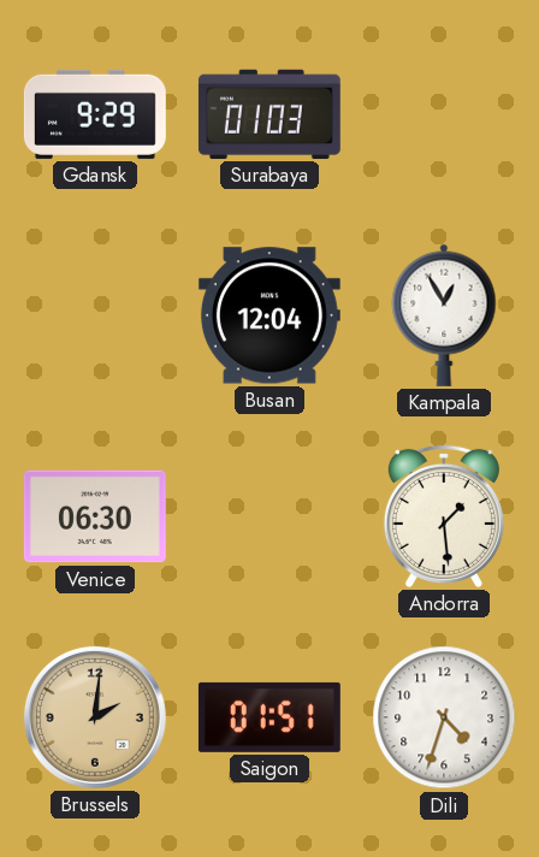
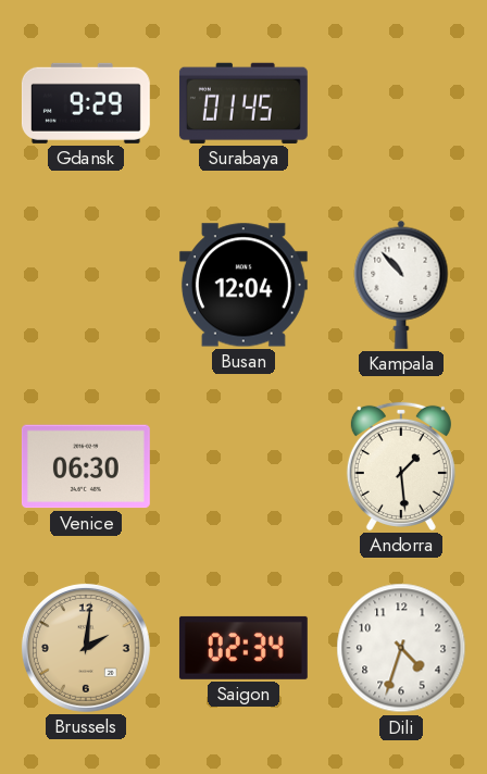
Surabaya: 01:03 -> 01:45
Kampala: 12:55 -> 10:53
Saigon: 01:51 -> 02:34
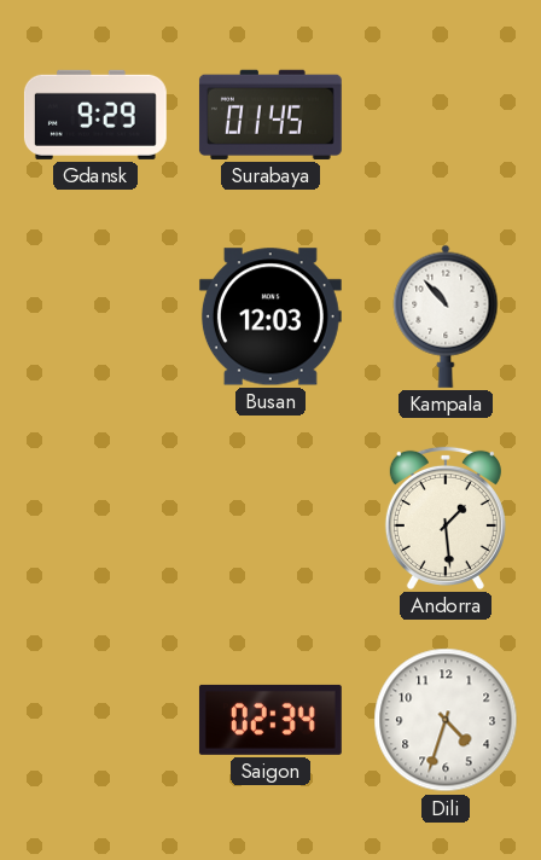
Busan: 12:04 -> 12:03
Venice: 06:30 -> none
Brussels: 2:01 -> none
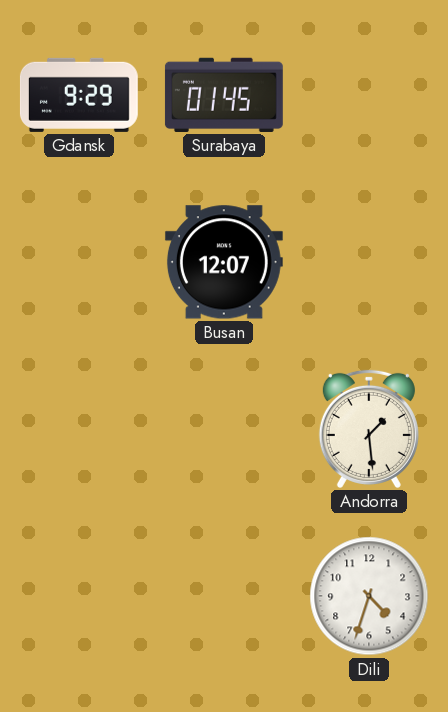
Busan: 12:03 -> 12:07
Kampala: 10:53 -> none
Saigon: 02:34 -> none
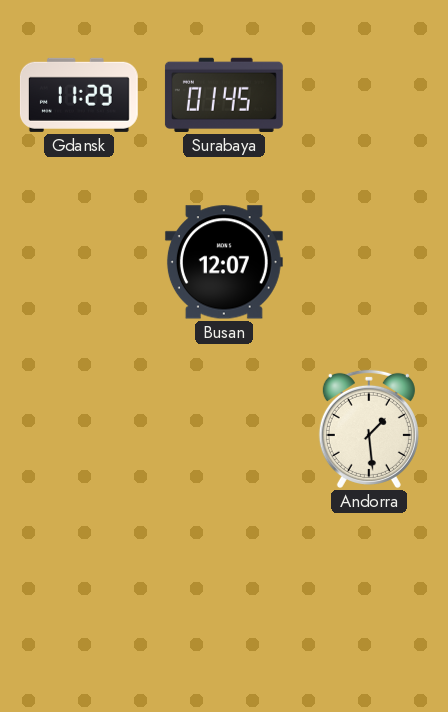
Gdansk: 9:29 -> 11:29
Dili: 4:33 -> none
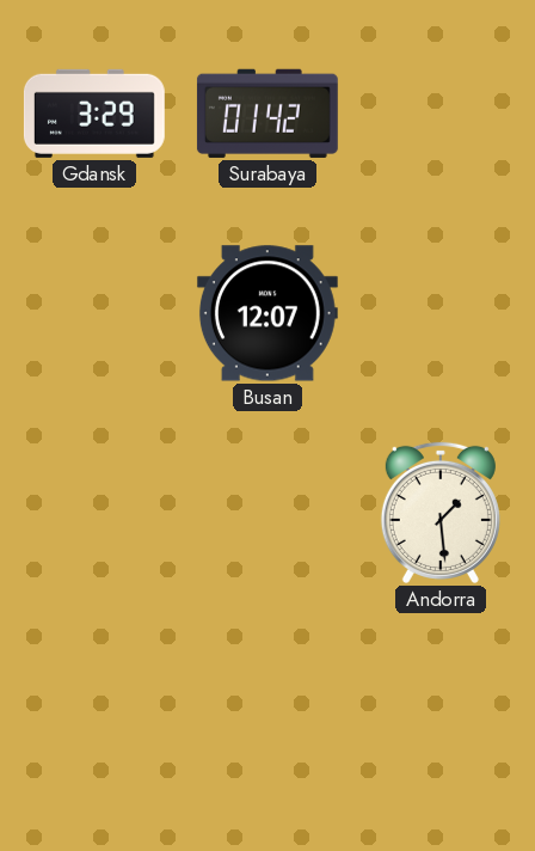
Gdansk: 11:29 -> 3:29
Surabaya: 01:45 -> 01:42
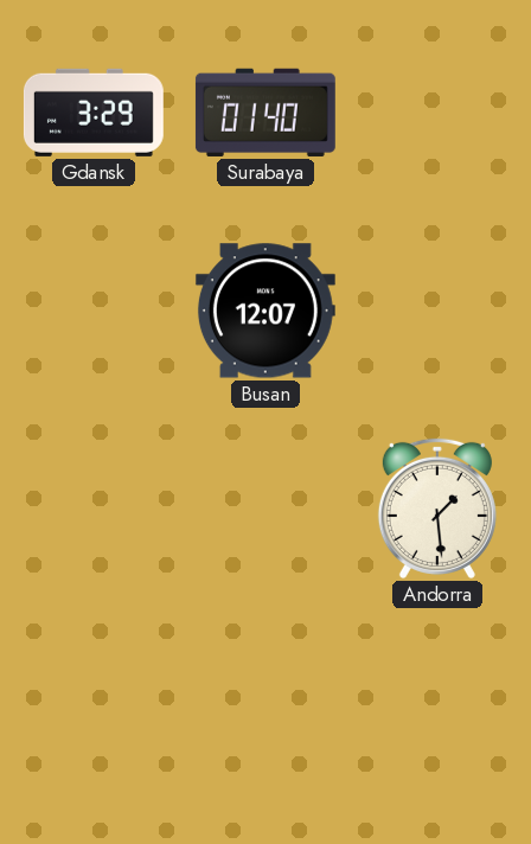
Surabaya: 01:42 -> 01:40
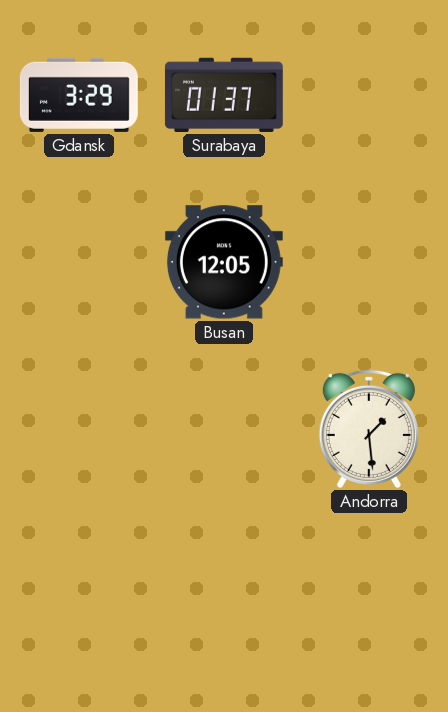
Surabaya: 01:40 -> 01:37
Busan: 12:07 -> 12:05
